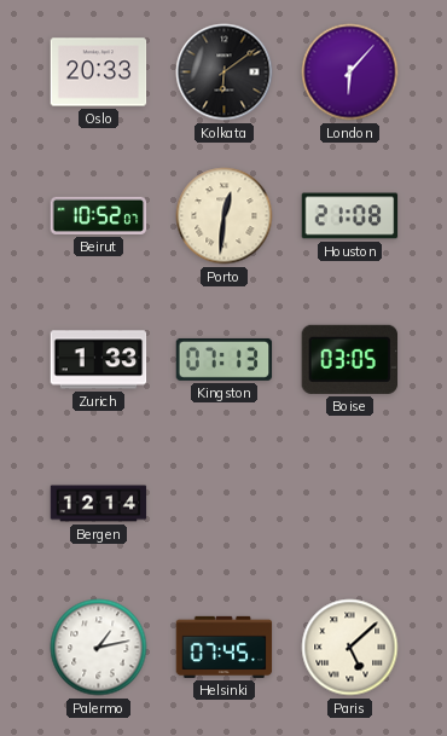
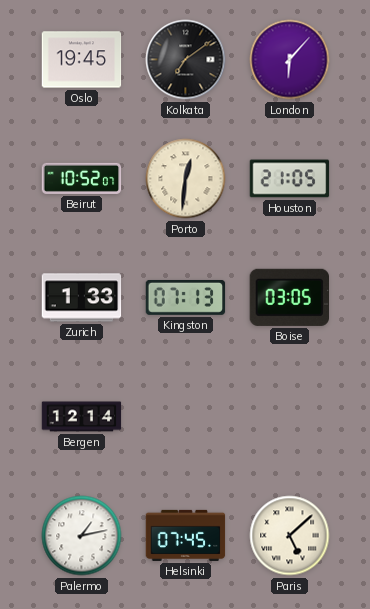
Oslo: 20:33 -> 19:45
Kolkata: 6:09 -> 7:09
Houston: 21:08 -> 21:05
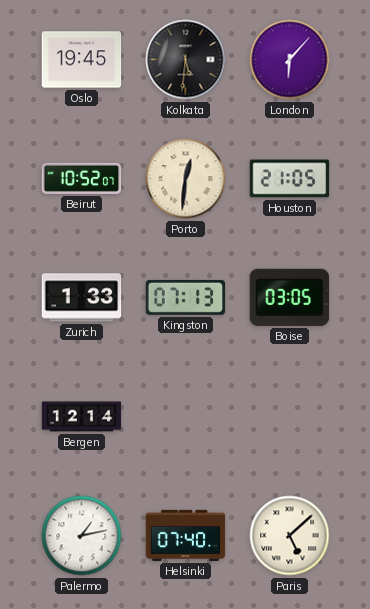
Kolkata: 7:09 -> 5:31
Helsinki: 07:45 -> 07:40
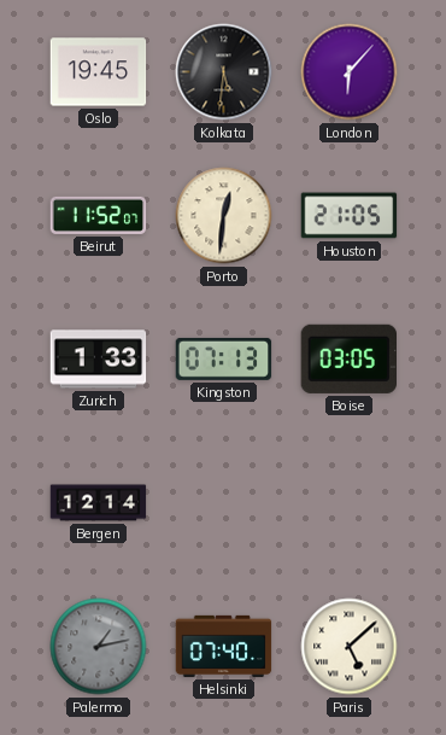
Beirut: 10:52 -> 11:52
Palermo dial: white -> grey
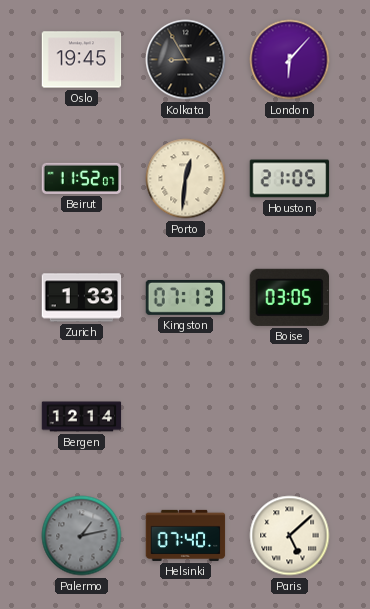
Kolkata: 5:31 -> 8:55
